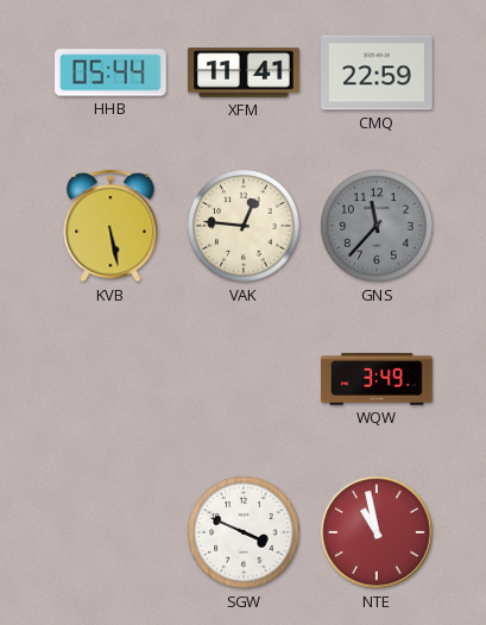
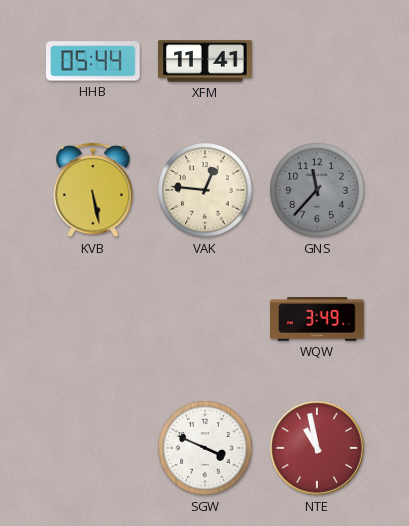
CMQ: 22:59 -> none
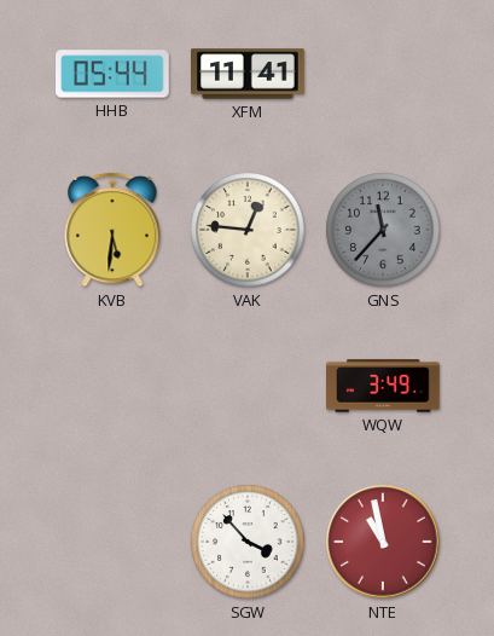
KVB: 5:28 -> 5:31
SGW: 3:49 -> 3:53
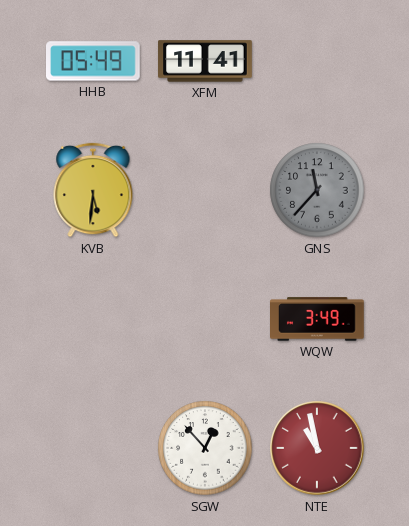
HHB: 05:44 -> 05:49
VAK: 12:46 -> none
SGW: 3:53 -> 12:53
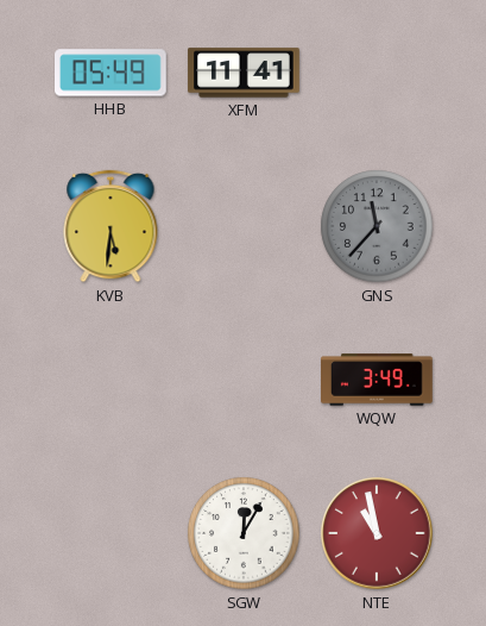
SGW: 12:53 -> 12:05
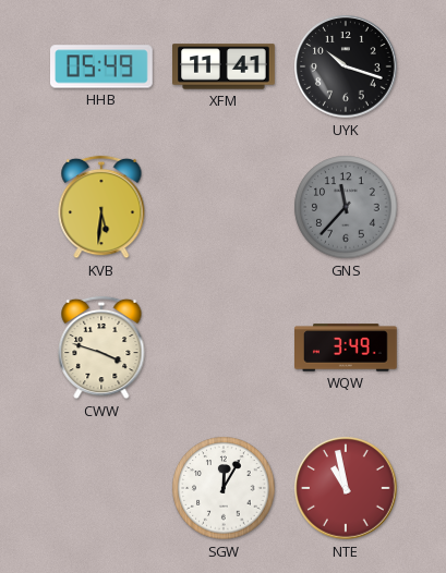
UYK: none -> 10:18
CWW: none -> 3:48
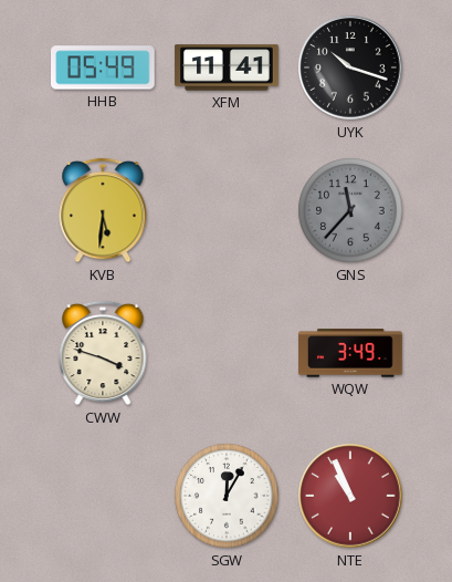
NTE: 10:58 -> 10:56
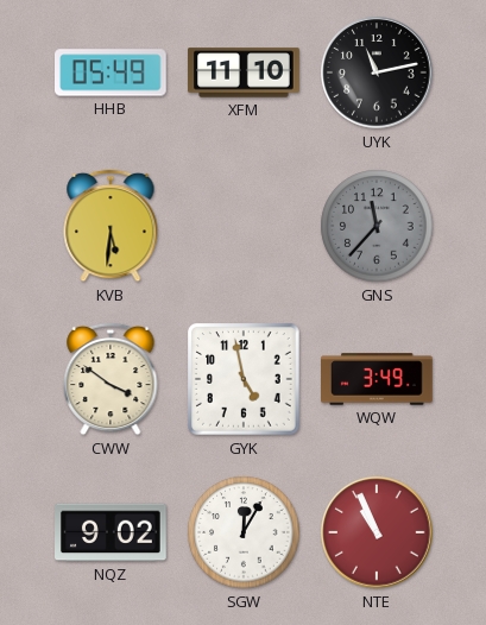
XFM: 11:41 -> 11:10
UYK: 10:18 -> 11:13
CWW: 3:48 -> 3:51
GYK: none -> 4:58
NQZ: none -> 9:02
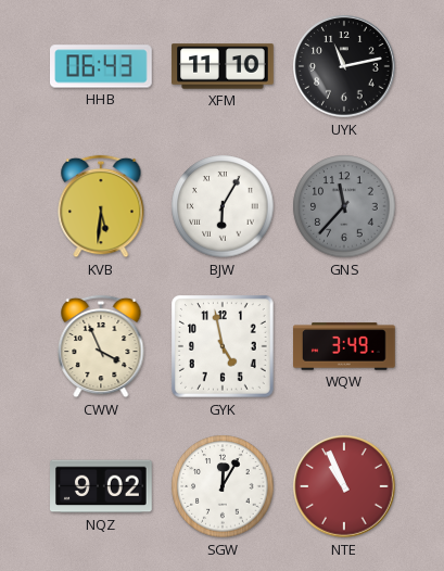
HHB: 05:49 -> 06:43
BJW: none -> 6:05
CWW: 3:51 -> 3:56
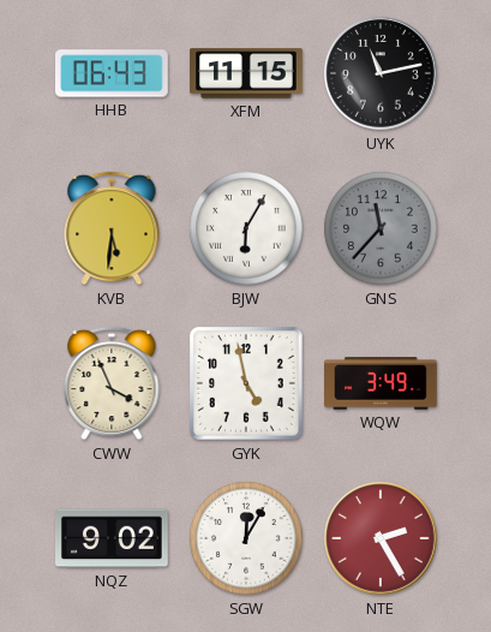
XFM: 11:10 -> 11:15
NTE: 10:56 -> 2:25
